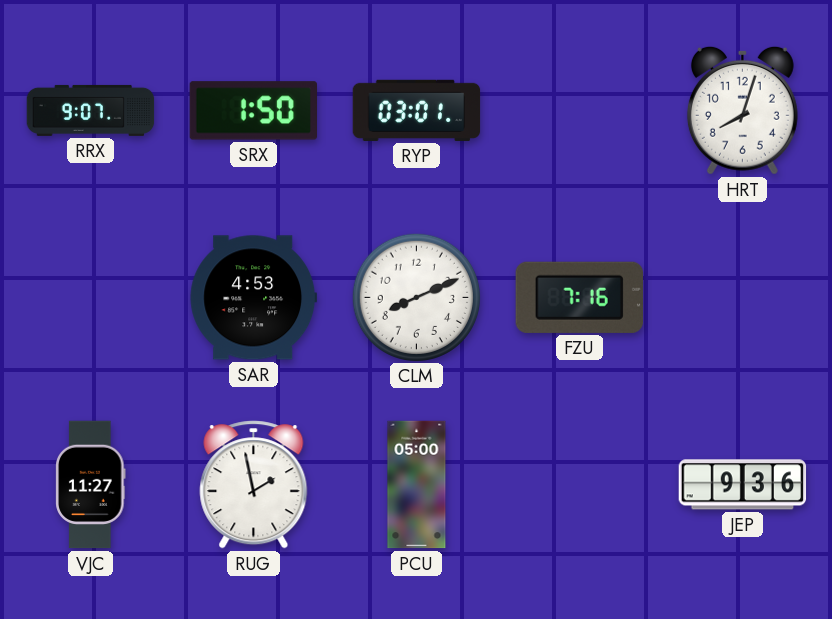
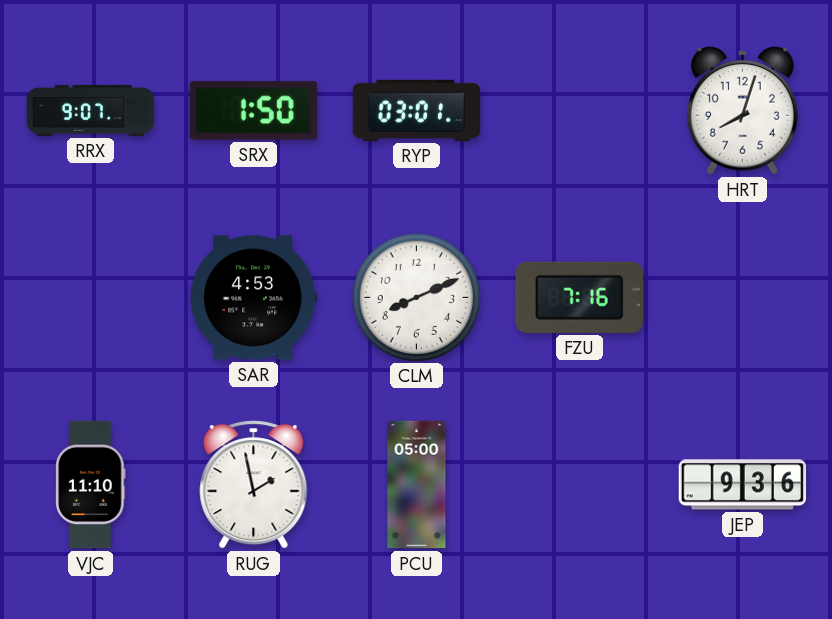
VJC: 11:27 -> 11:10
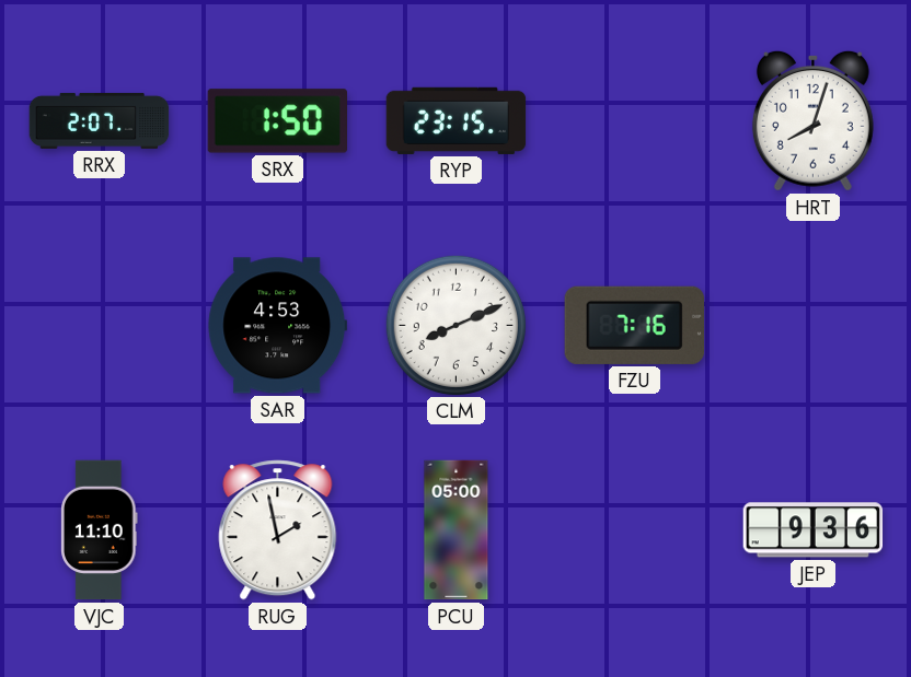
RRX: 9:07 -> 2:07
RYP: 03:01 -> 23:15
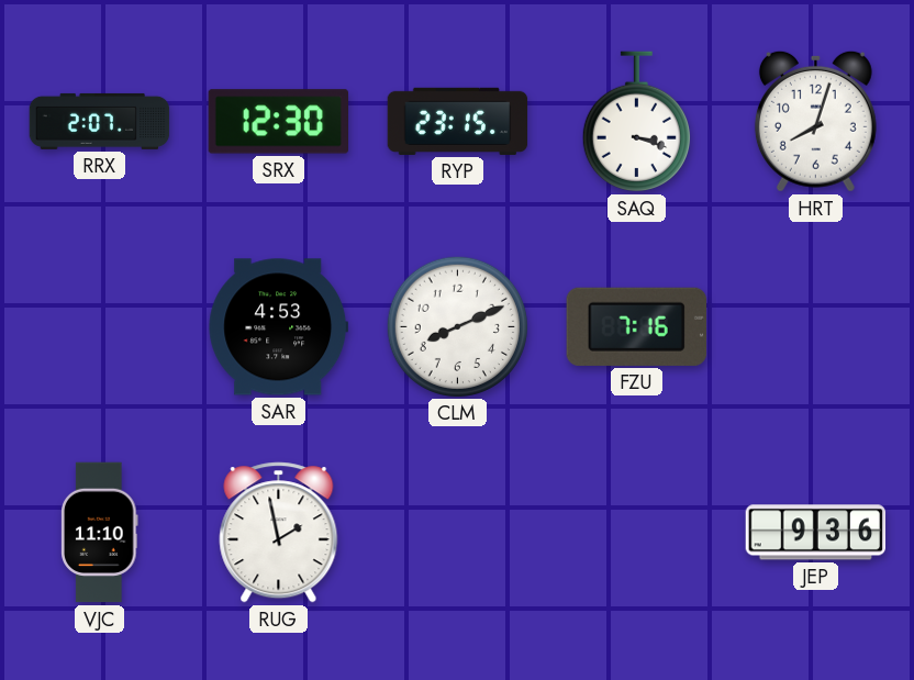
SRX: 1:50 -> 12:30
SAQ: none -> 3:18
PCU: 05:00 -> none
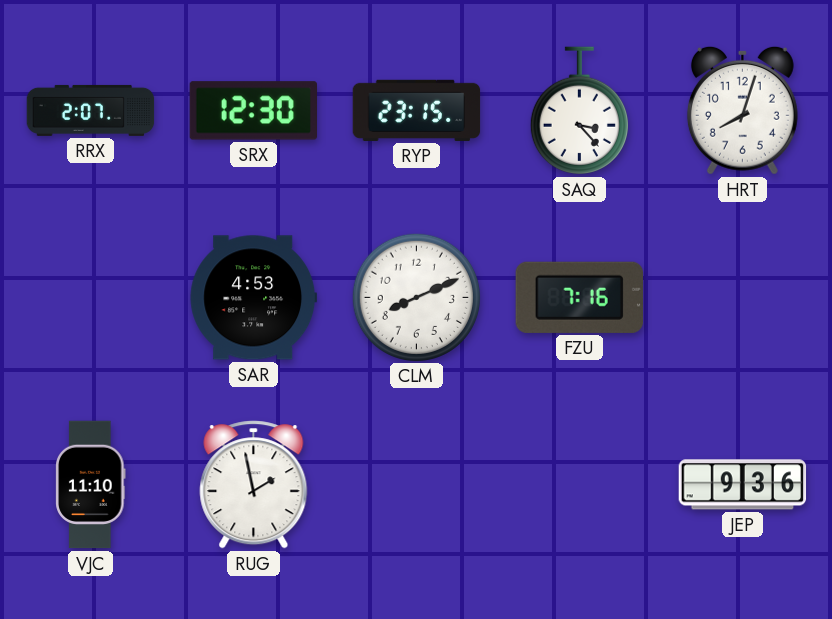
SAQ: 3:18 -> 3:23
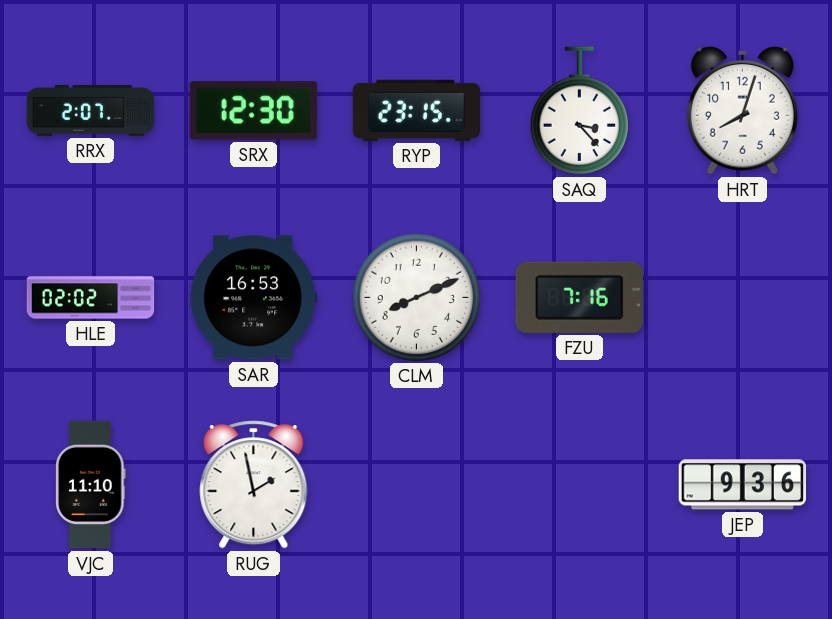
HLE: none -> 02:02
SAR: 4:53 -> 16:53
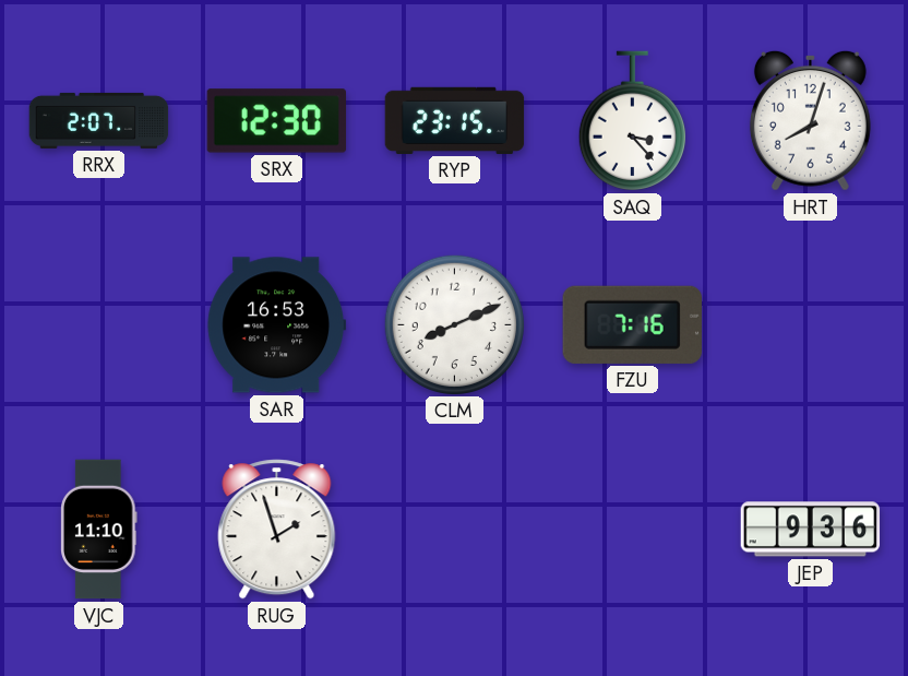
HLE: 02:02 -> none
RUG: 1:58 -> 1:57
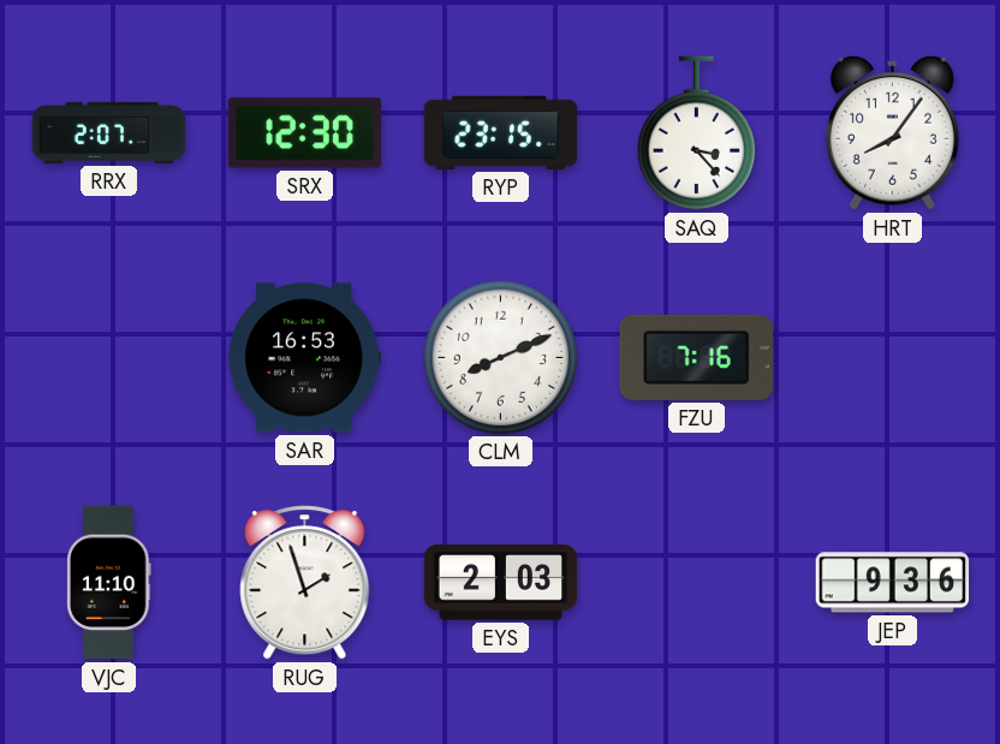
HRT: 8:03 -> 8:06
EYS: none -> 2:03
